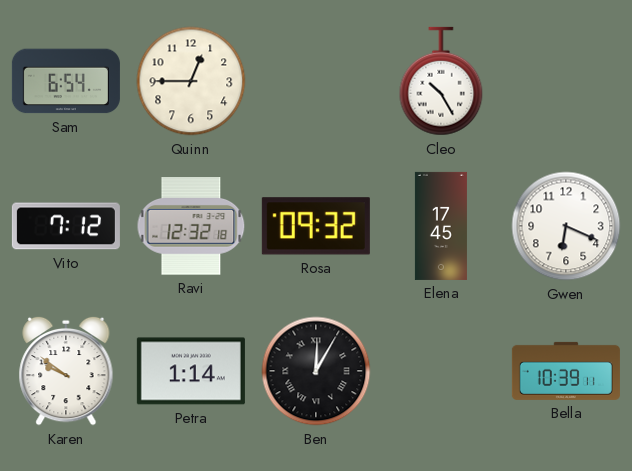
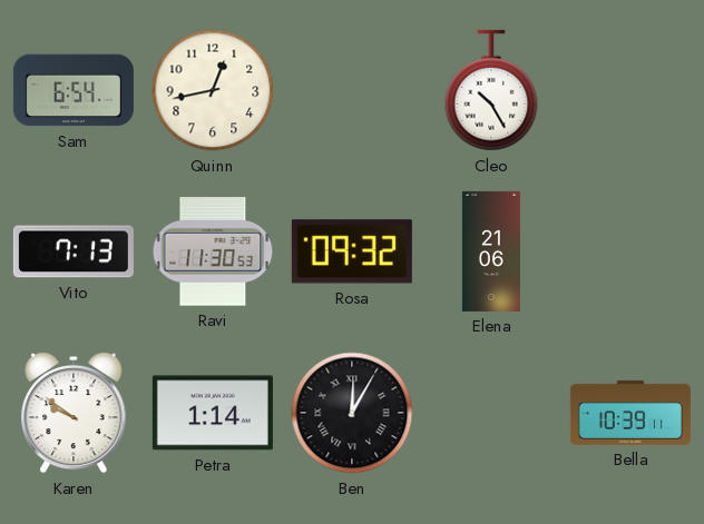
Quinn: 12:45 -> 12:43
Vito: 7:12 -> 7:13
Ravi: 12:32 -> 11:30
Elena: 17:45 -> 21:06
Gwen: 6:19 -> none
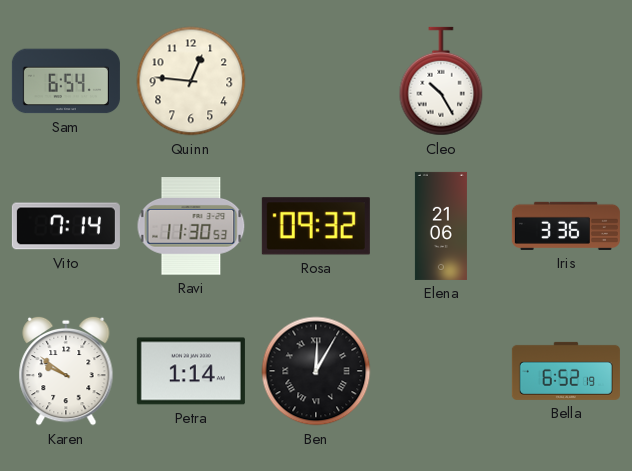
Quinn: 12:43 -> 12:46
Vito: 7:13 -> 7:14
Iris: none -> 3:36
Bella: 10:39 -> 6:52
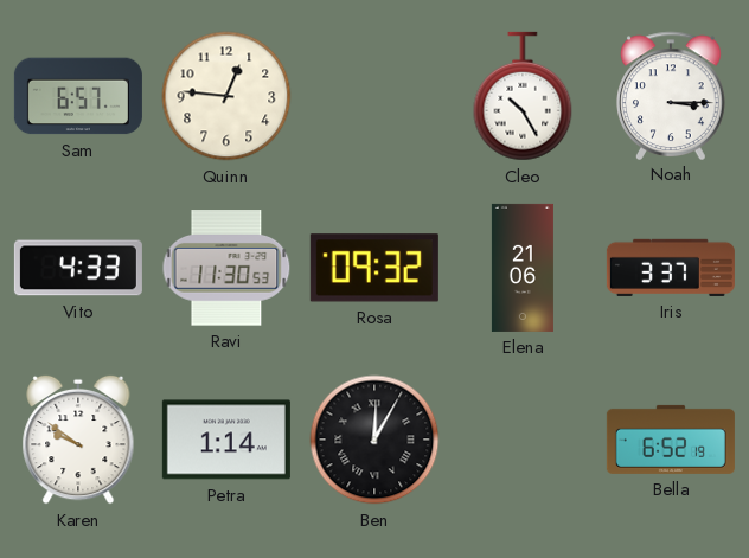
Sam: 6:54 -> 6:57
Noah: none -> 3:15
Vito: 7:14 -> 4:33
Iris: 3:36 -> 3:37
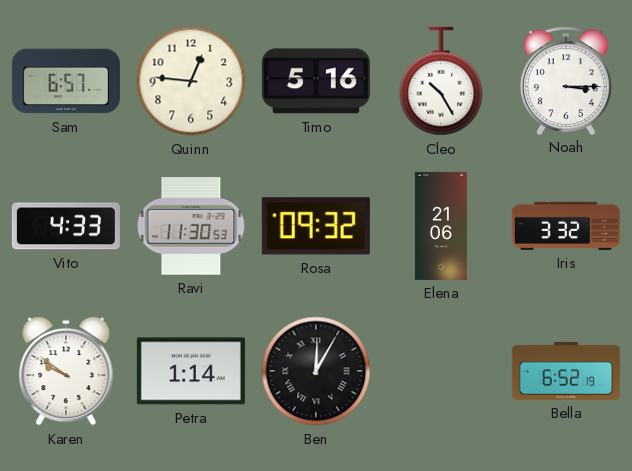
Timo: none -> 5:16
Iris: 3:37 -> 3:32
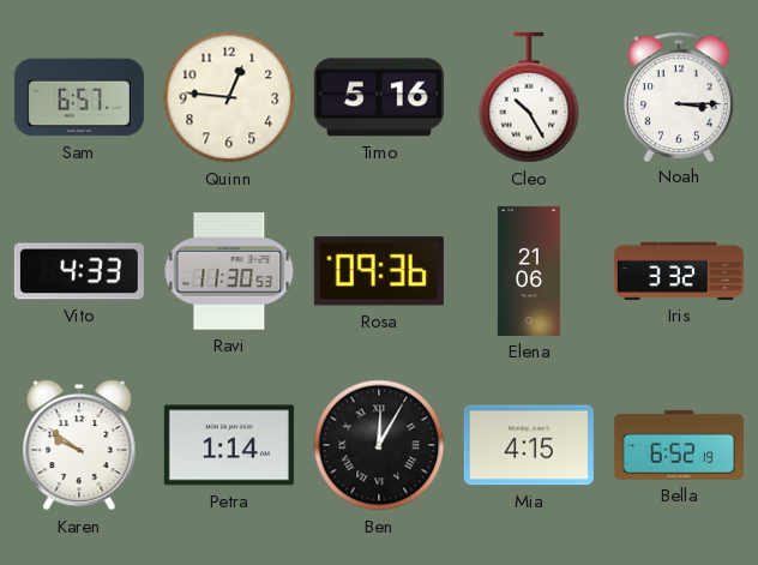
Rosa: 09:32 -> 09:36
Mia: none -> 4:15
